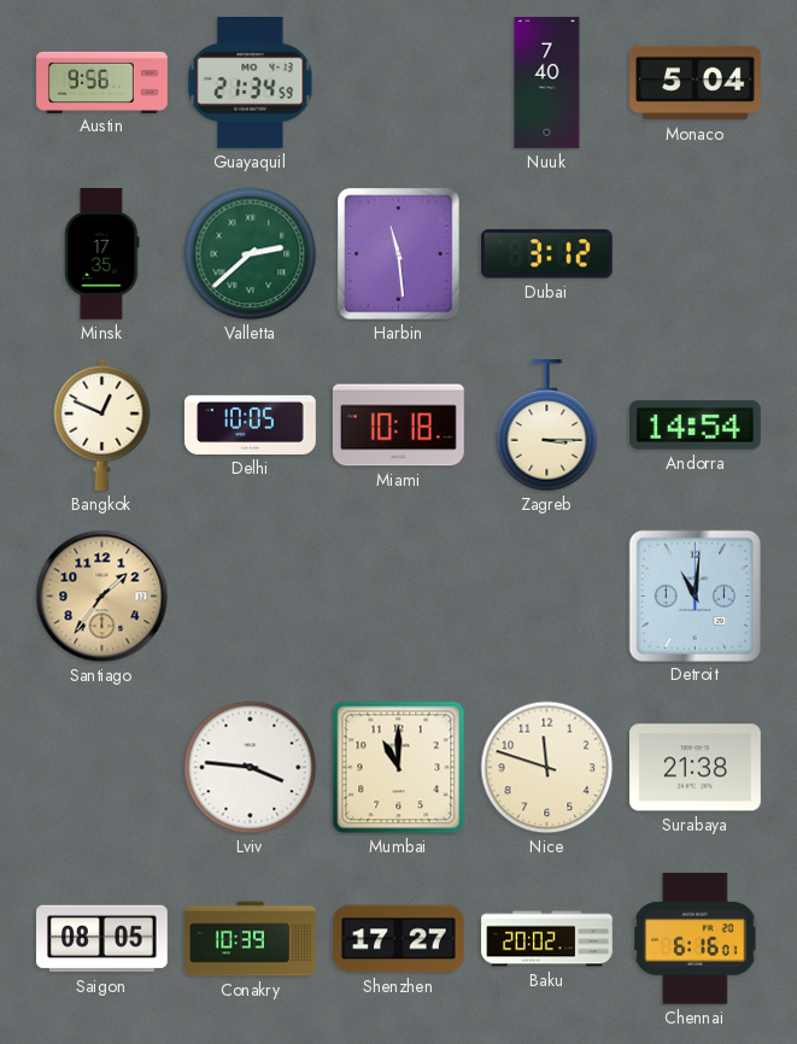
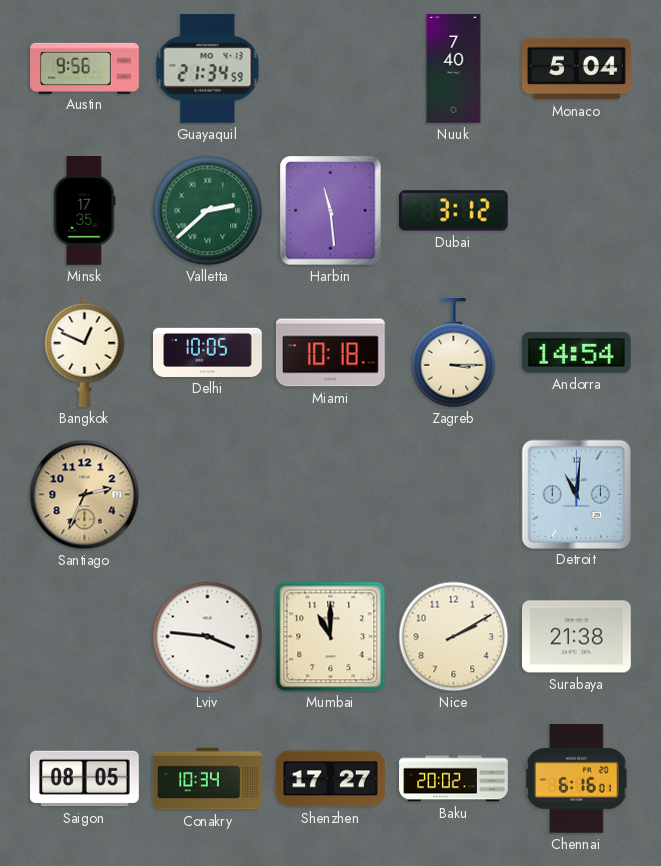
Santiago: 1:36 -> 2:34
Nice: 11:48 -> 2:10
Conakry: 10:39 -> 10:34
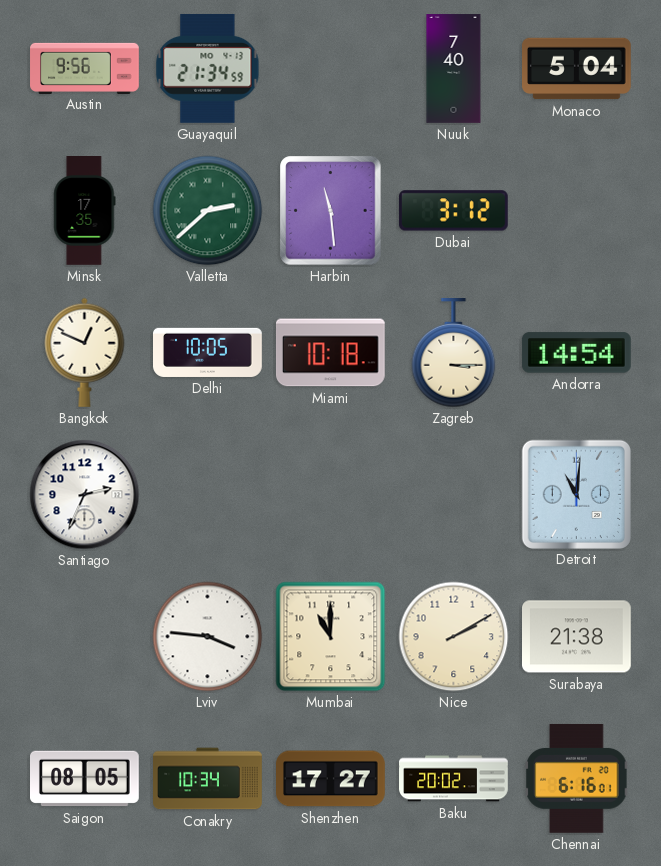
Santiago dial: champagne -> white
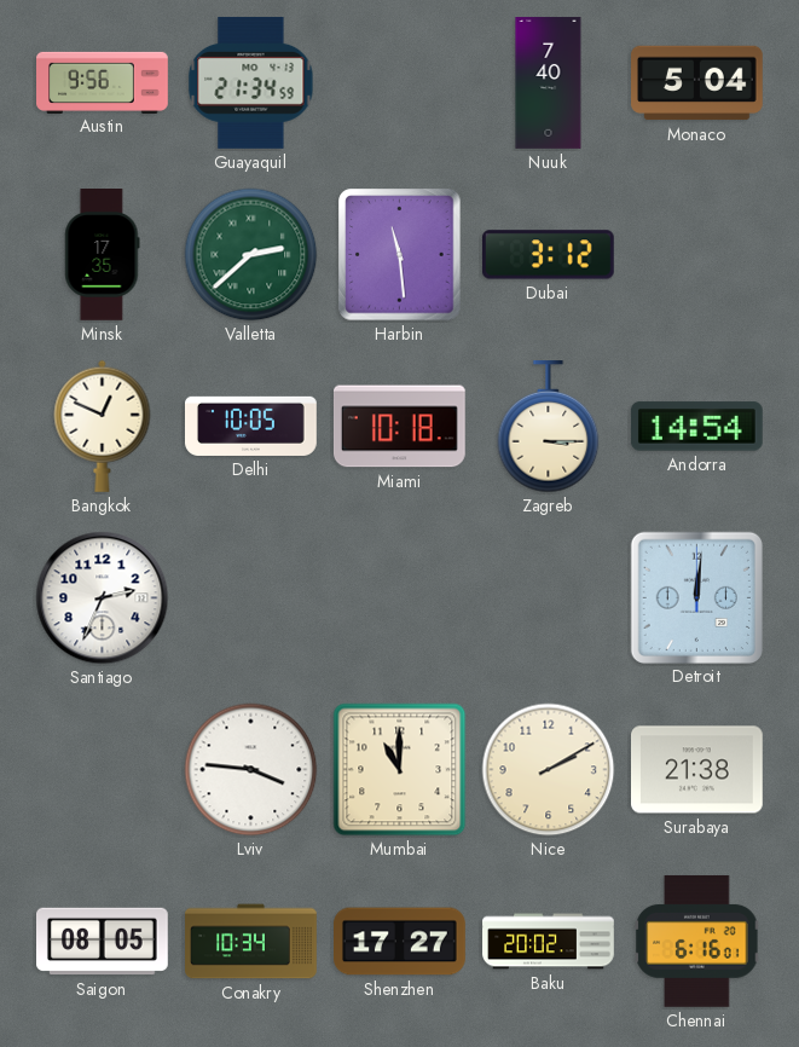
Detroit: 11:01 -> 12:01
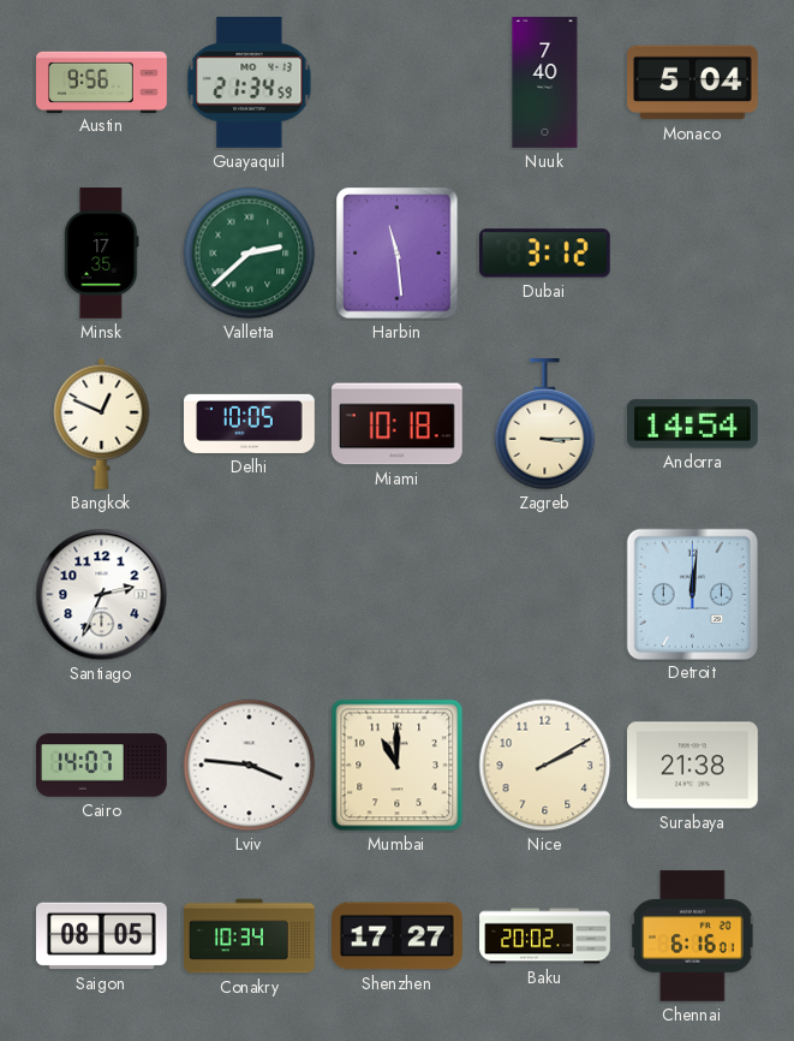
Cairo: none -> 14:07
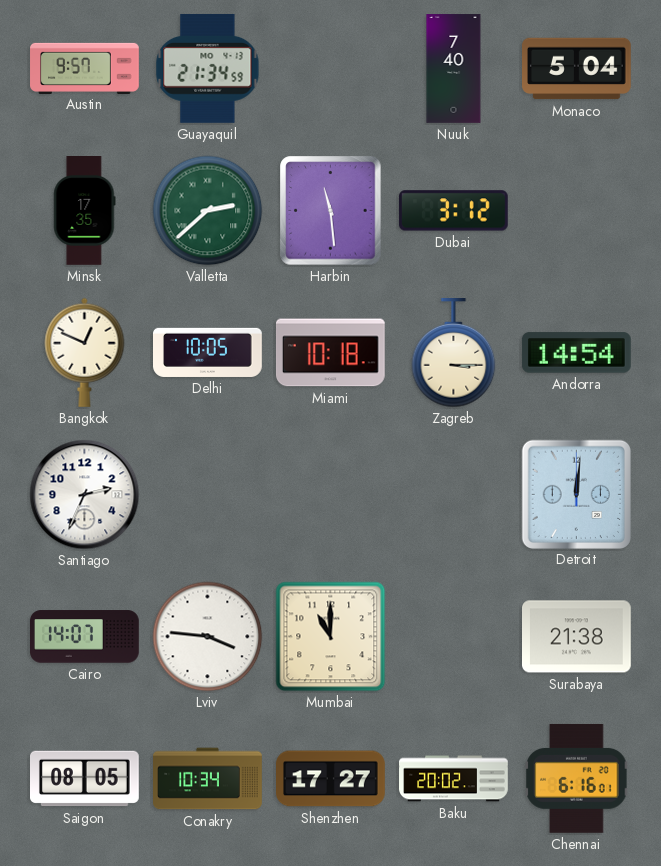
Austin: 9:56 -> 9:57
Nice: 2:10 -> none
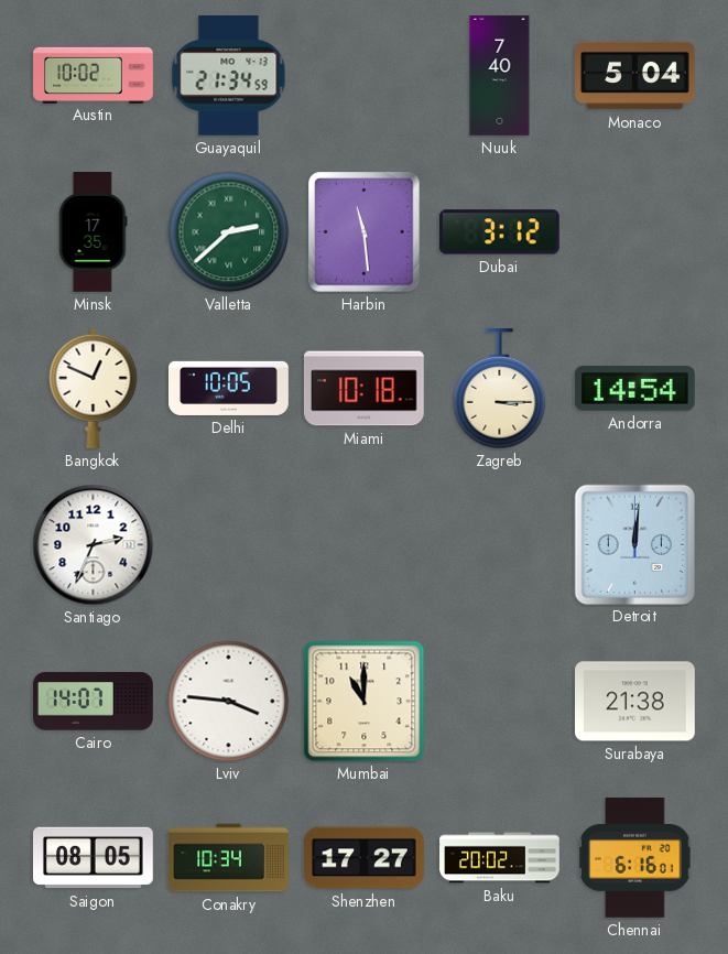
Austin: 9:57 -> 10:02
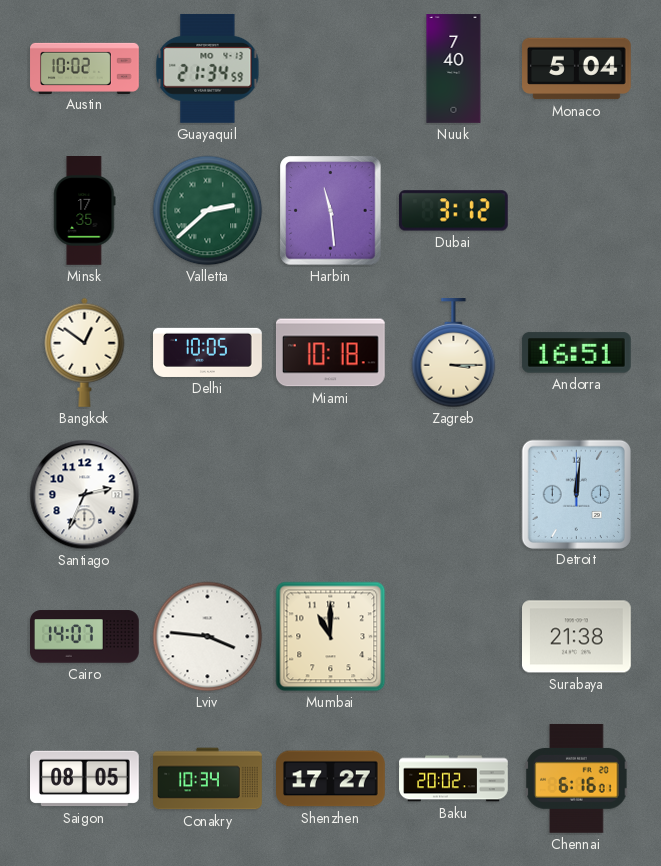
Bangkok: 12:49 -> 12:51
Andorra: 14:54 -> 16:51
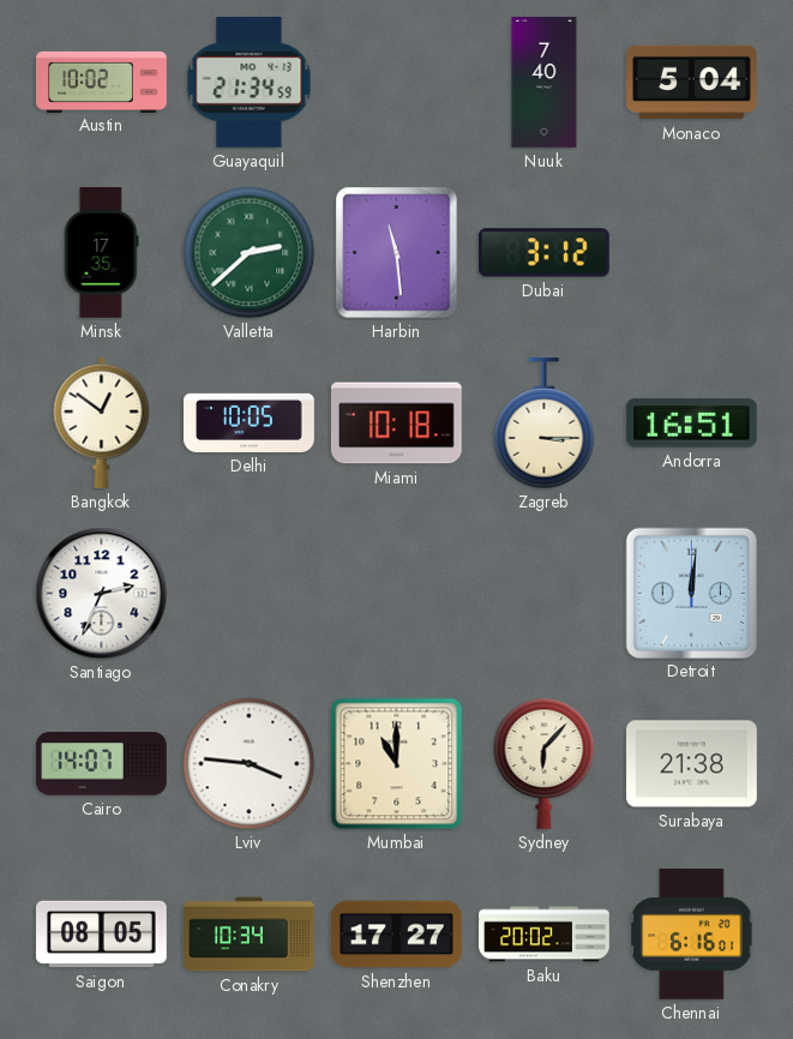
Sydney: none -> 6:07
